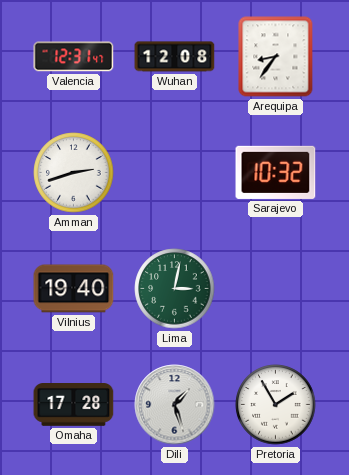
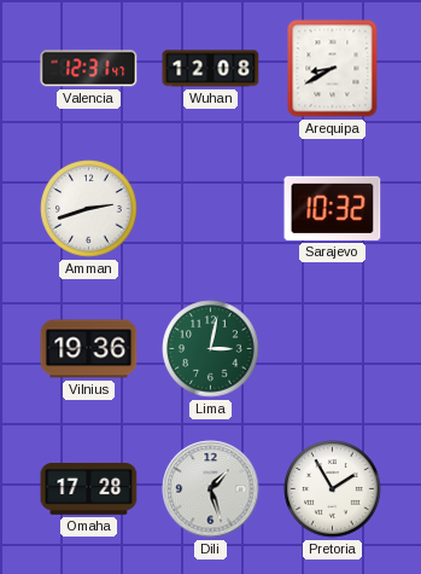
Arequipa: 8:36 -> 8:40
Vilnius: 19:40 -> 19:36
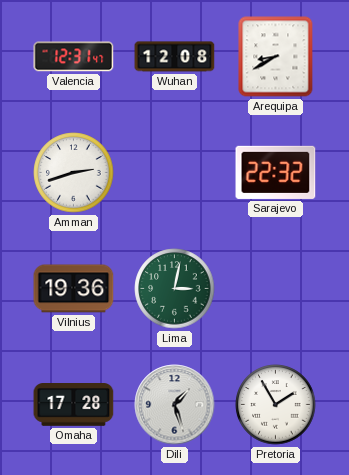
Sarajevo: 10:32 -> 22:32
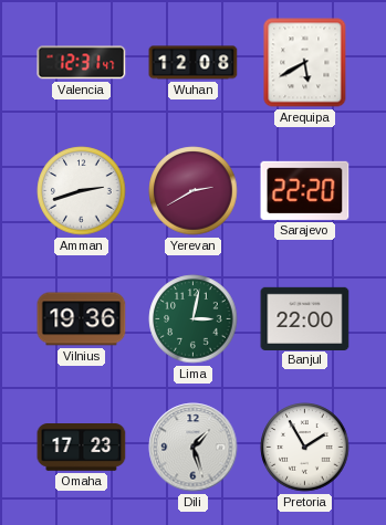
Arequipa: 8:40 -> 5:40
Yerevan: none -> 2:40
Sarajevo: 22:32 -> 22:20
Banjul: none -> 22:00
Omaha: 17:28 -> 17:23
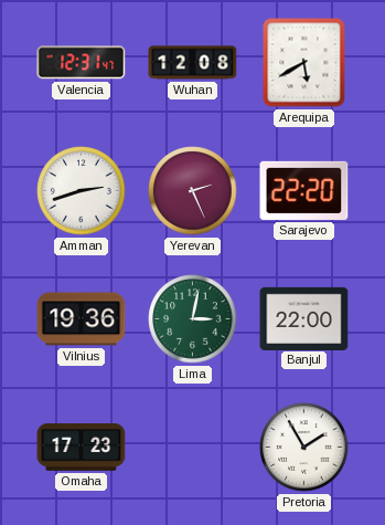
Yerevan: 2:40 -> 2:26
Dili: 1:27 -> none
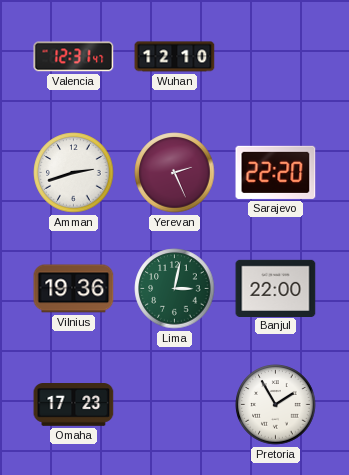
Wuhan: 12:08 -> 12:10
Arequipa: 5:40 -> none
